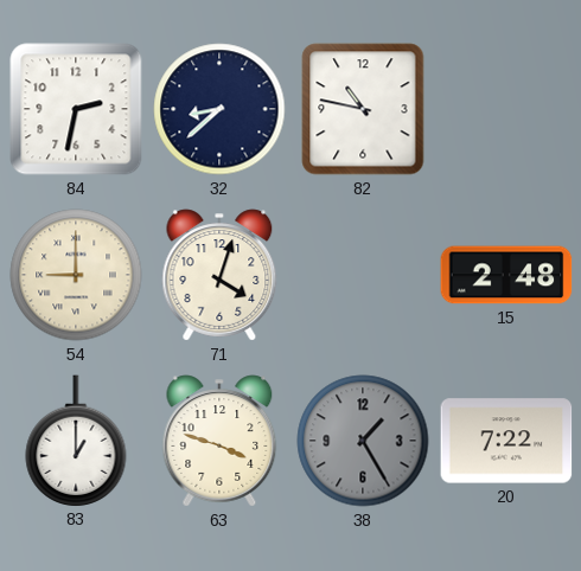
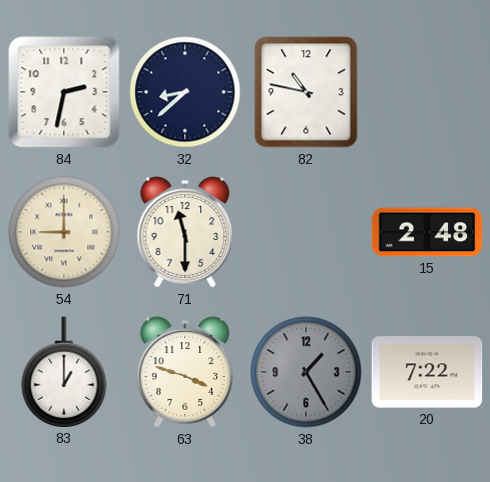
71: 4:03 -> 11:30
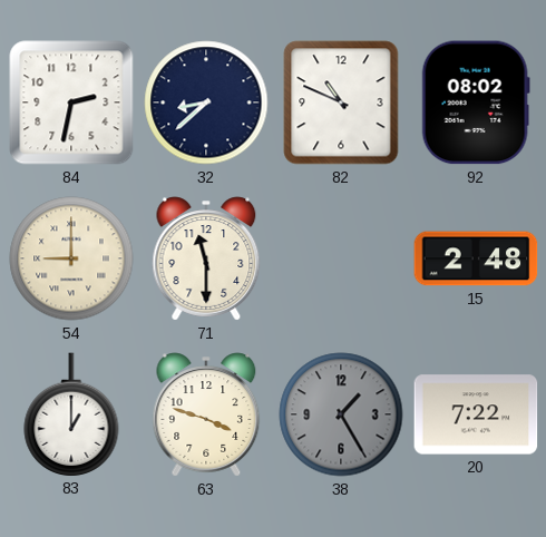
82: 10:47 -> 10:49
92: none -> 08:02
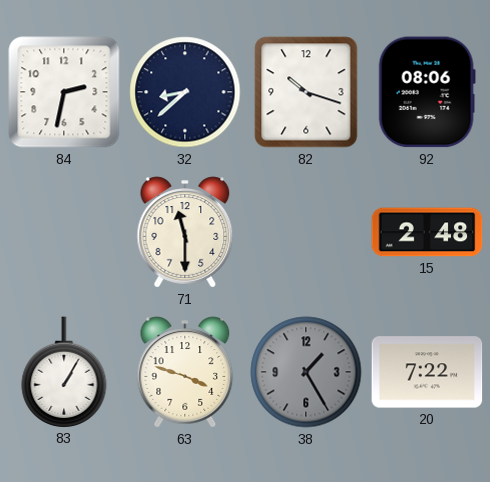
82: 10:49 -> 10:18
92: 08:02 -> 08:06
54: 9:00 -> none
83: 1:00 -> 1:05
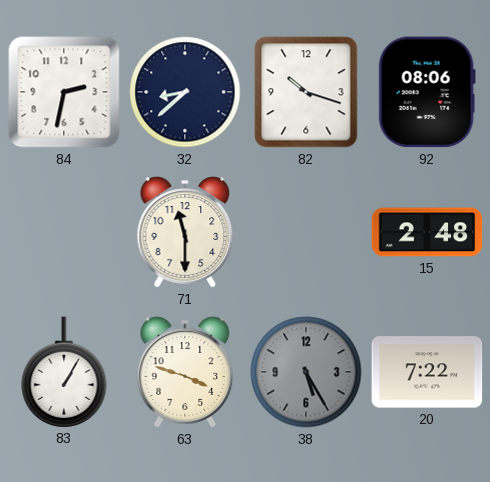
38: 1:25 -> 5:25
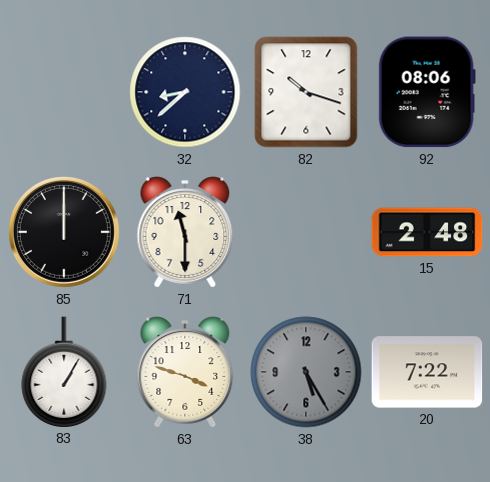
84: 2:32 -> none
85: none -> 12:00
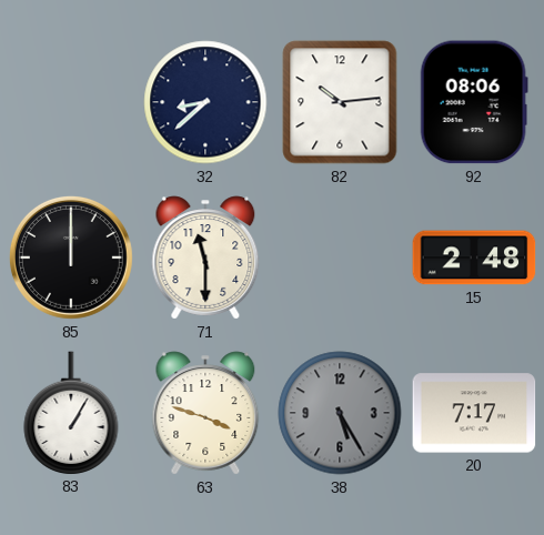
82: 10:18 -> 10:14
20: 7:22 -> 7:17
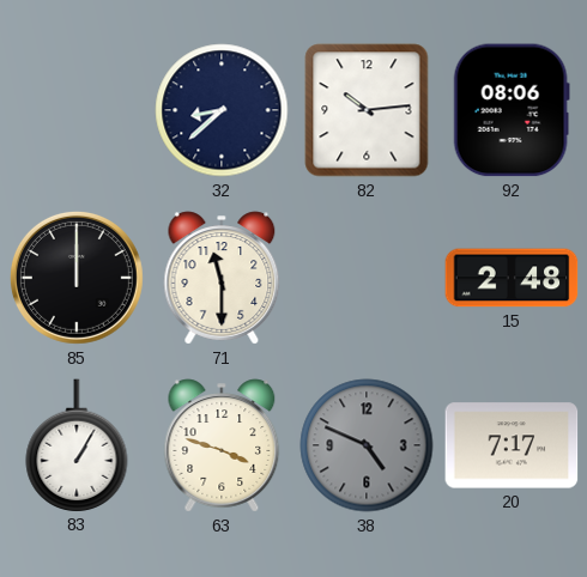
38: 5:25 -> 4:49
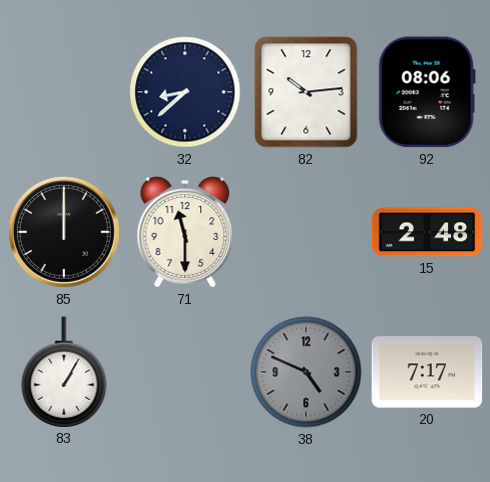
63: 3:48 -> none
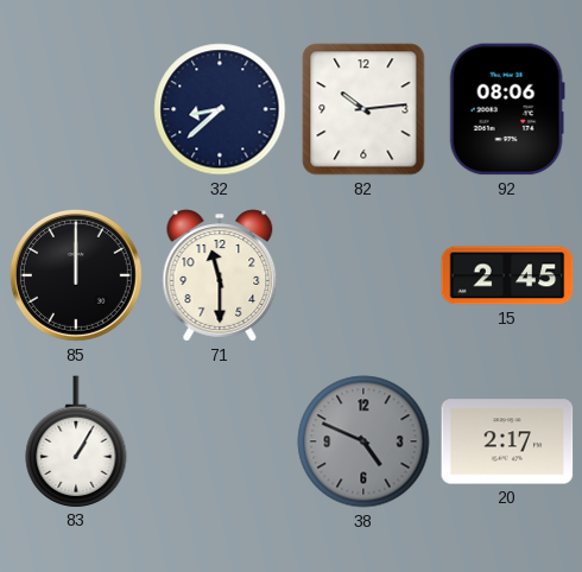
15: 2:48 -> 2:45
20: 7:17 -> 2:17
